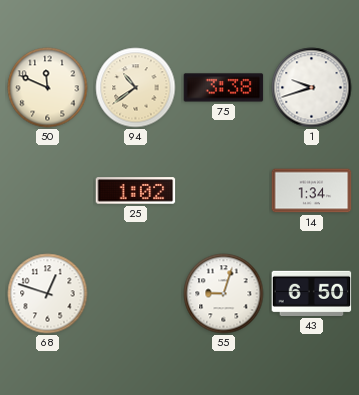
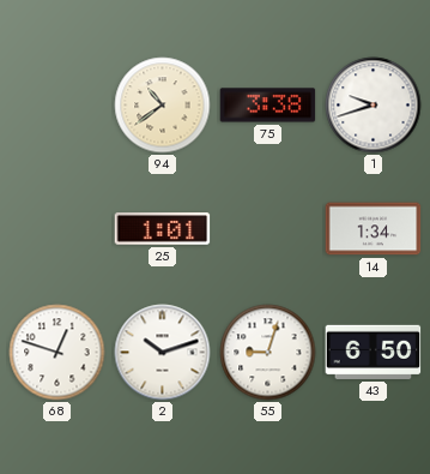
50: 11:49 -> none
25: 1:02 -> 1:01
2: none -> 10:12
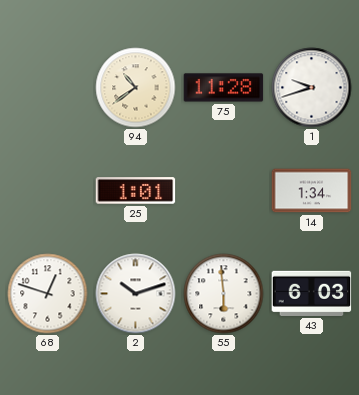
75: 3:38 -> 11:28
55: 9:03 -> 5:59
43: 6:50 -> 6:03
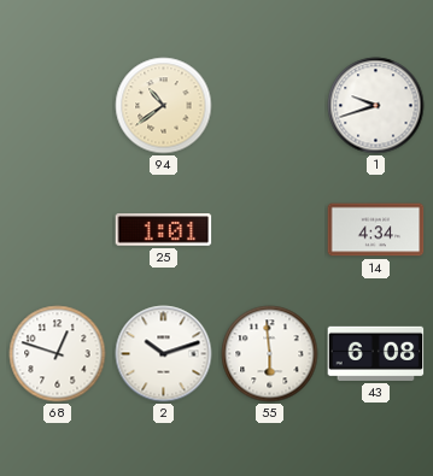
75: 11:28 -> none
14: 1:34 -> 4:34
43: 6:03 -> 6:08
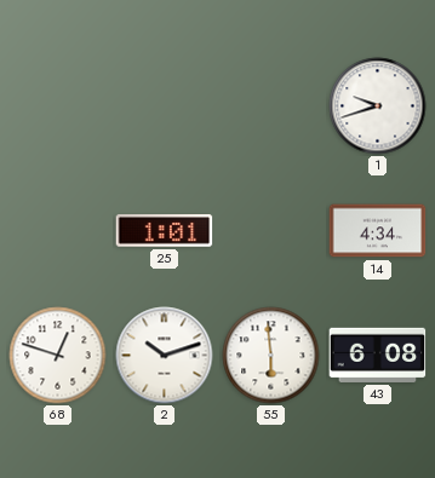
94: 10:39 -> none
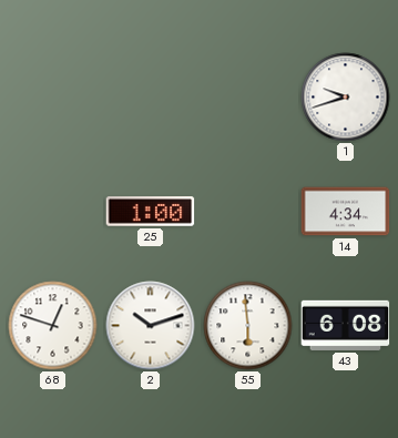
25: 1:01 -> 1:00
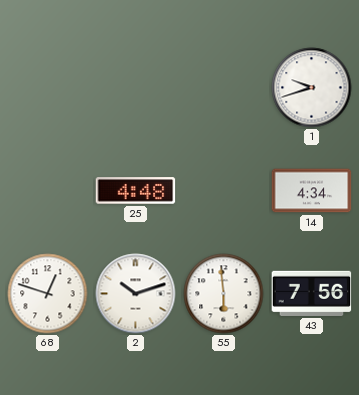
25: 1:00 -> 4:48
43: 6:08 -> 7:56
